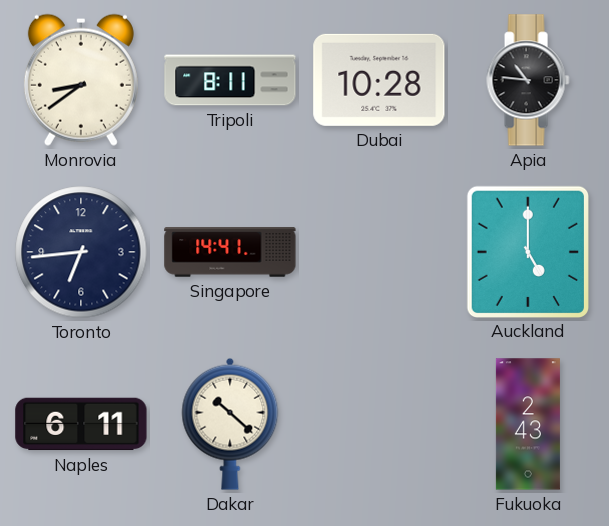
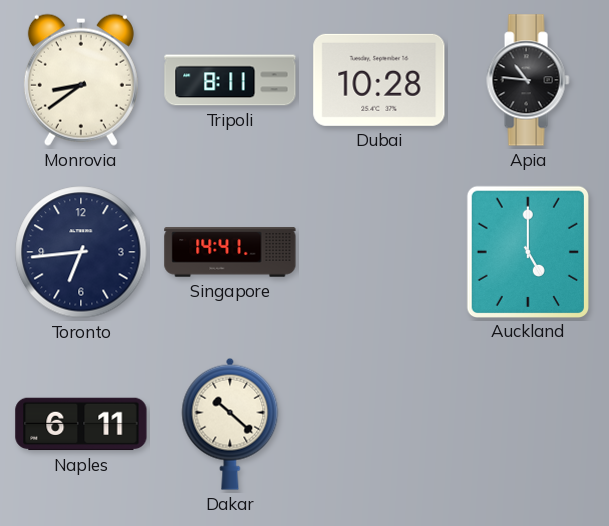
Fukuoka: 2:43 -> none
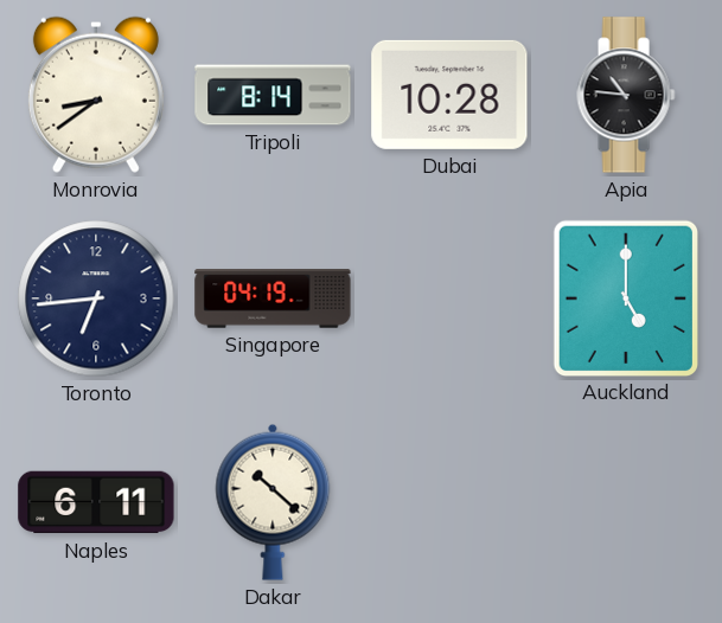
Tripoli: 8:11 -> 8:14
Singapore: 14:41 -> 04:19
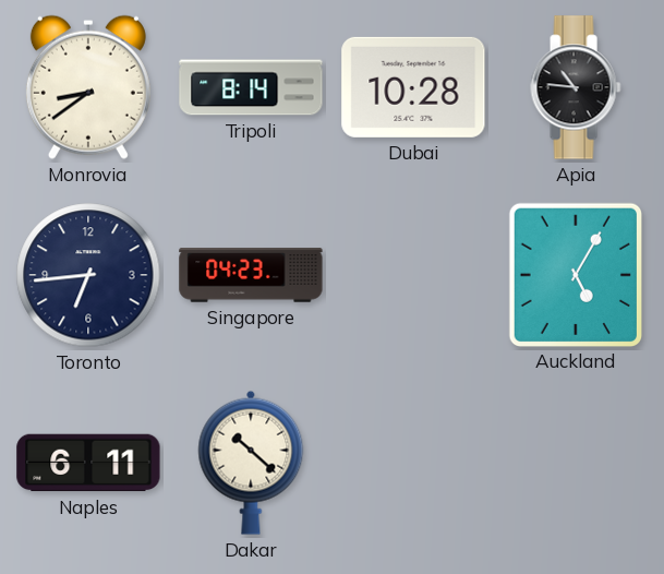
Singapore: 04:19 -> 04:23
Auckland: 5:00 -> 5:05
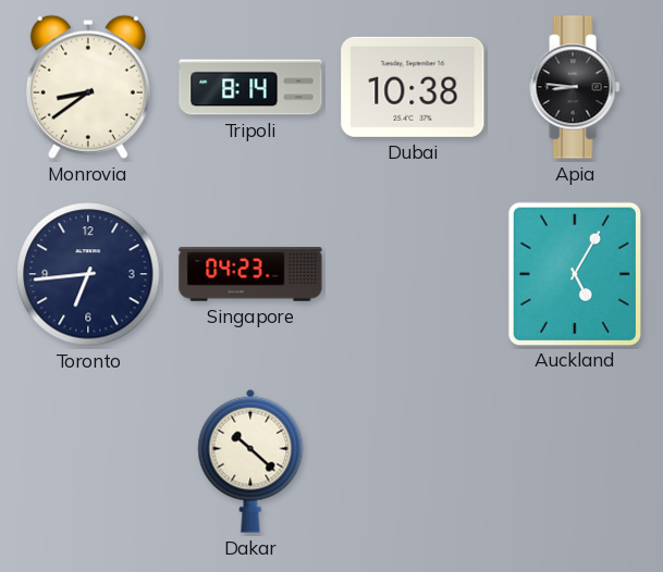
Dubai: 10:28 -> 10:38
Apia: 10:46 -> 8:46
Naples: 6:11 -> none
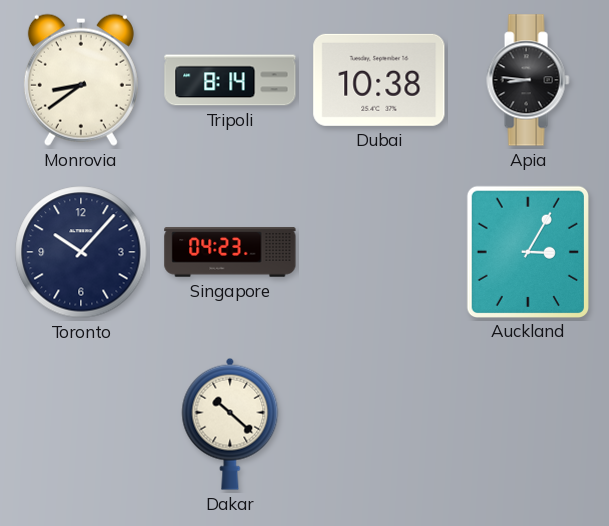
Toronto: 6:44 -> 10:07
Auckland: 5:05 -> 3:05
